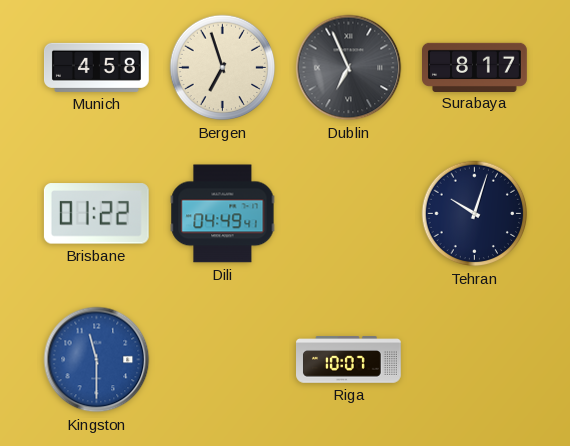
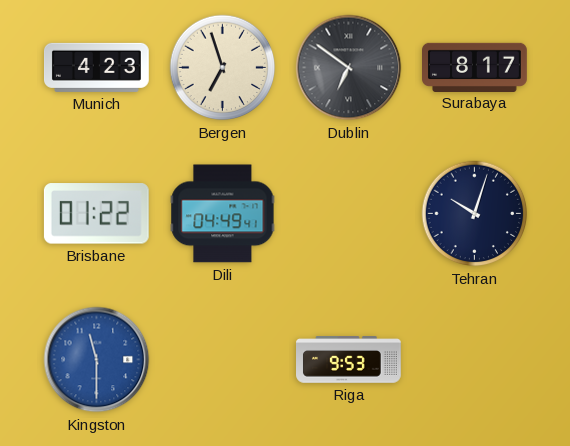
Munich: 4:58 -> 4:23
Dublin: 6:56 -> 6:51
Riga: 10:07 -> 9:53
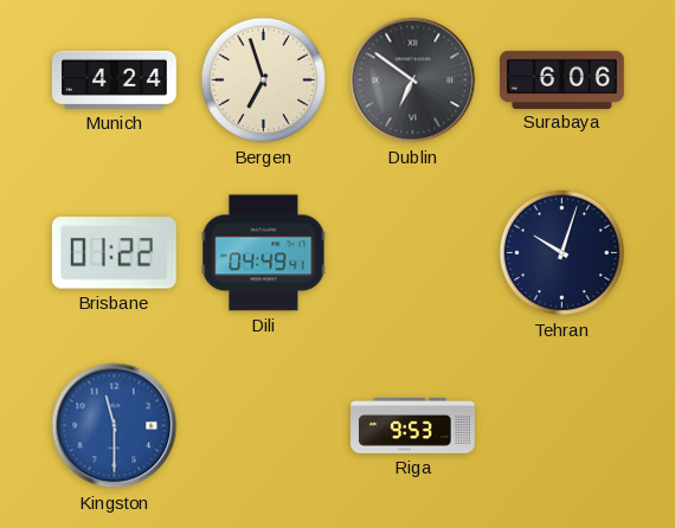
Munich: 4:23 -> 4:24
Surabaya: 8:17 -> 6:06
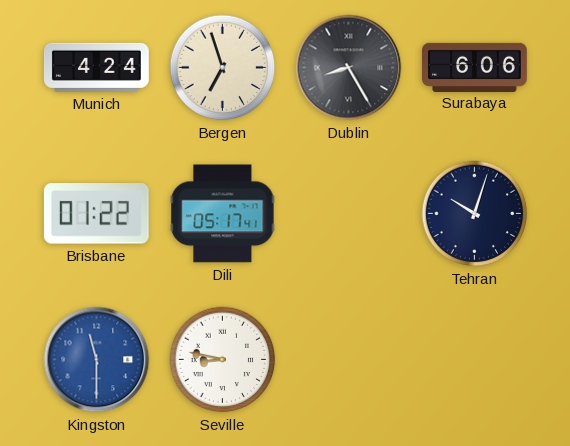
Dublin: 6:51 -> 8:25
Dili: 04:49 -> 05:17
Seville: none -> 8:47
Riga: 9:53 -> none
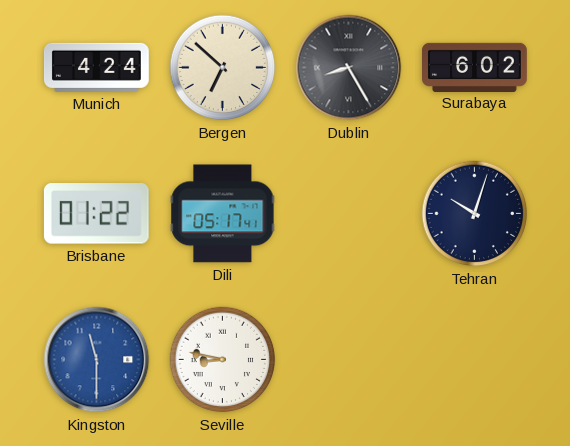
Bergen: 6:57 -> 6:52
Surabaya: 6:06 -> 6:02
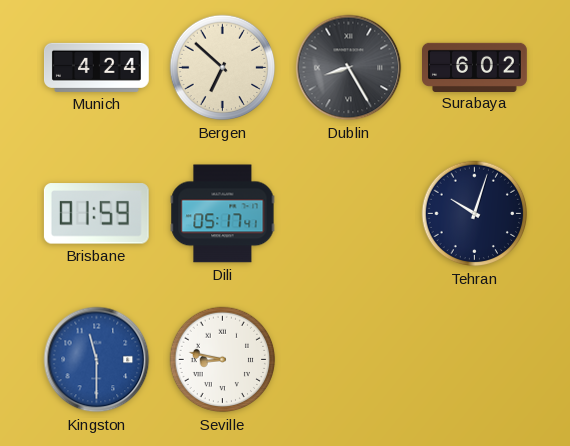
Brisbane: 01:22 -> 01:59
